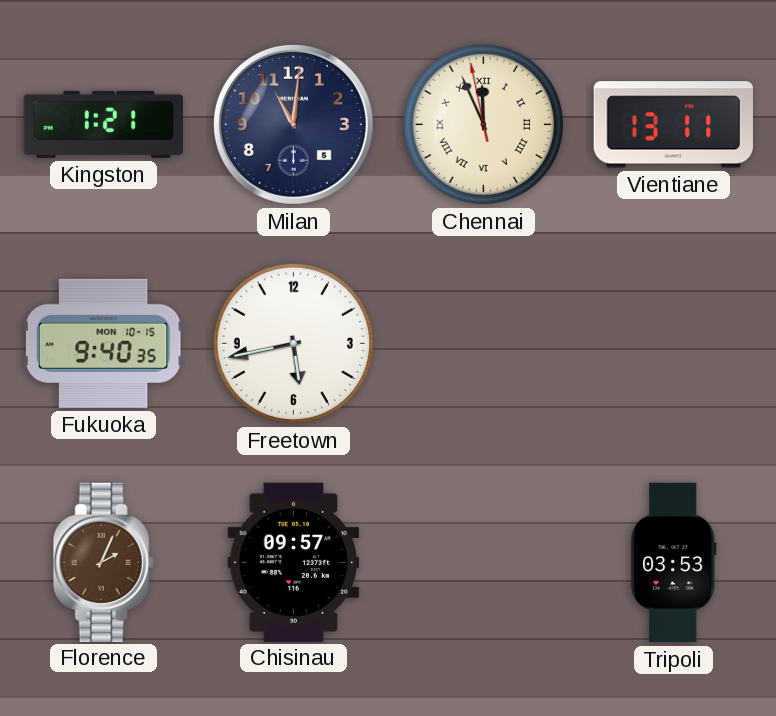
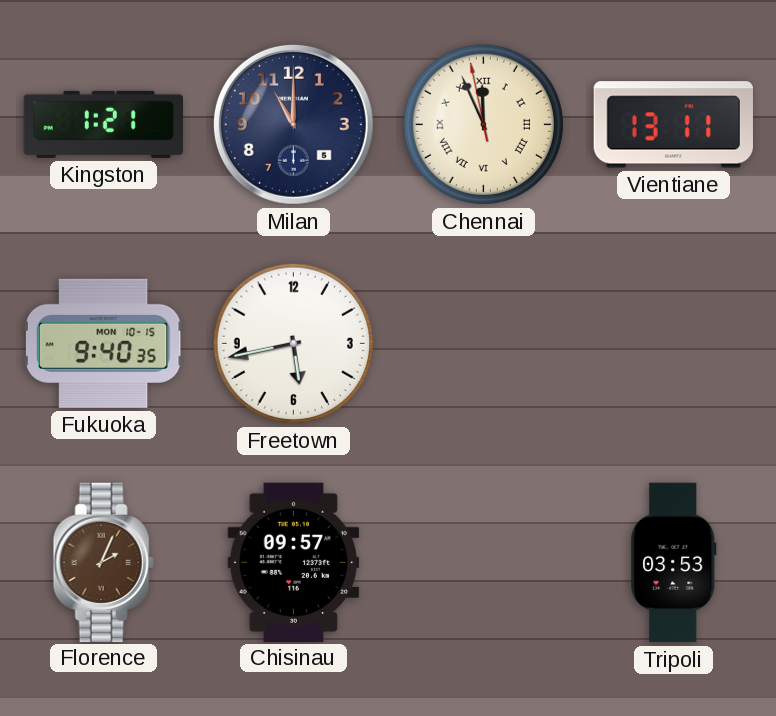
Milan: 11:01 -> 11:00
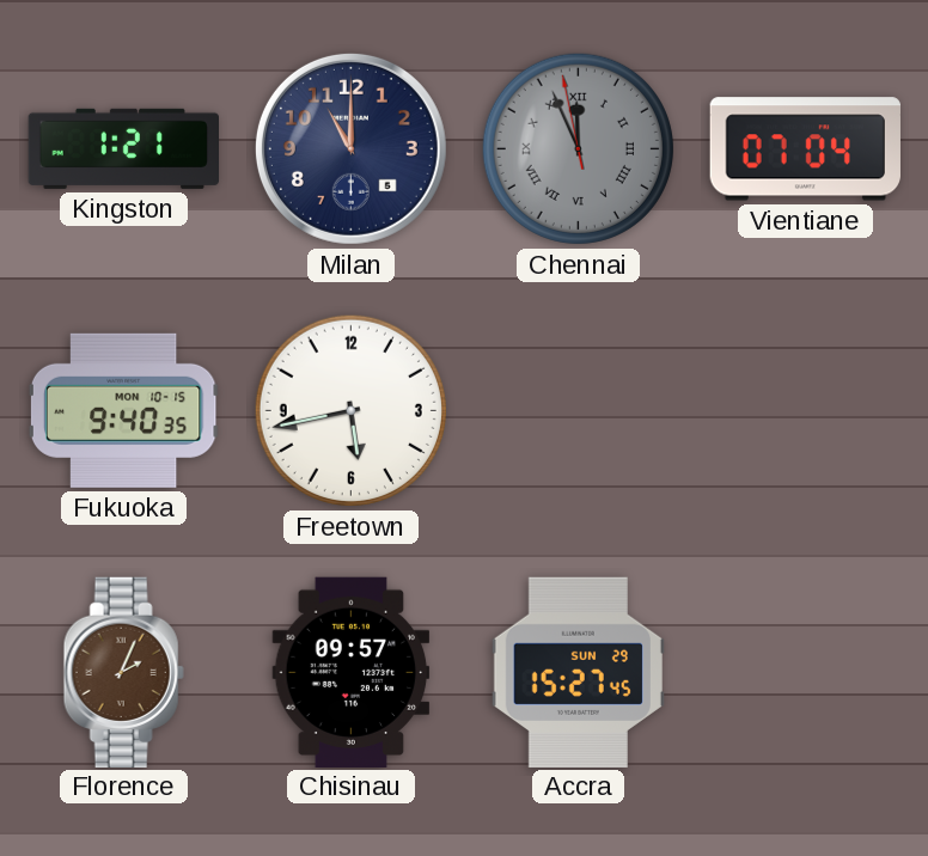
Chennai dial: cream -> grey
Vientiane: 13:11 -> 07:04
Accra: none -> 15:27
Tripoli: 03:53 -> none
